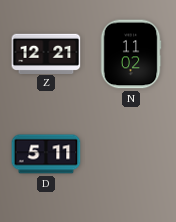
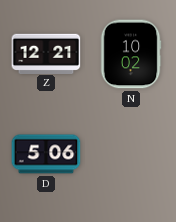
N: 11:02 -> 10:02
D: 5:11 -> 5:06
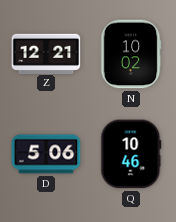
Q: none -> 10:46
